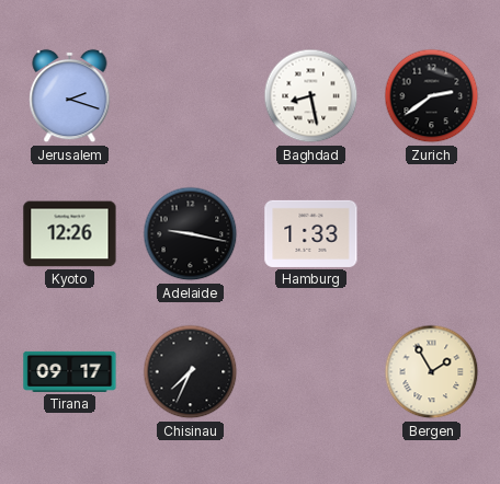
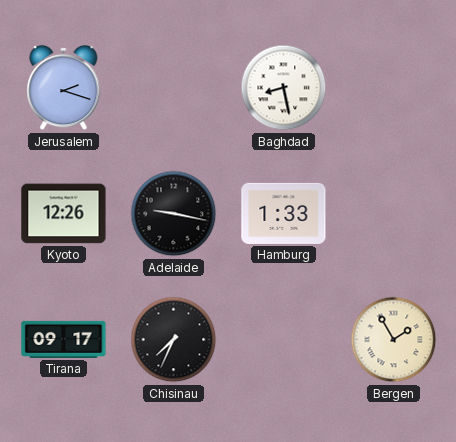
Zurich: 2:39 -> none
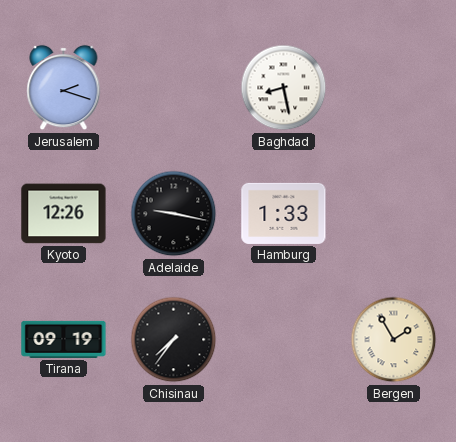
Tirana: 09:17 -> 09:19
Chisinau: 7:34 -> 7:36
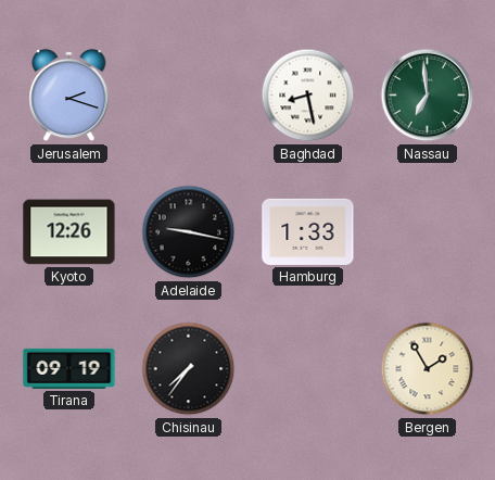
Nassau: none -> 6:59
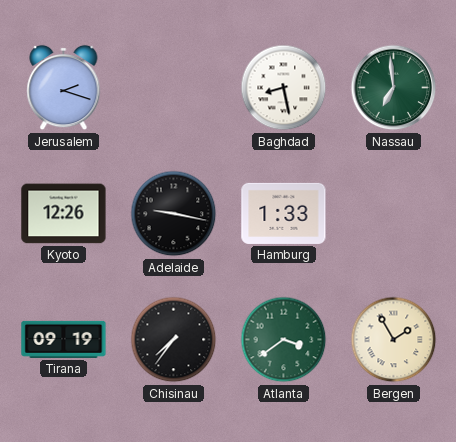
Atlanta: none -> 3:39
